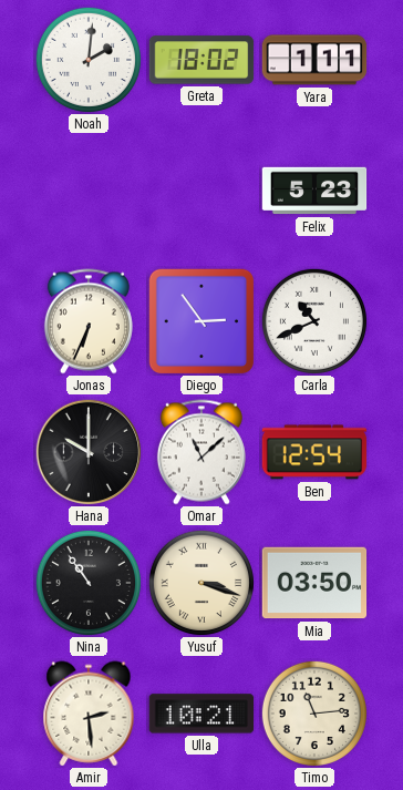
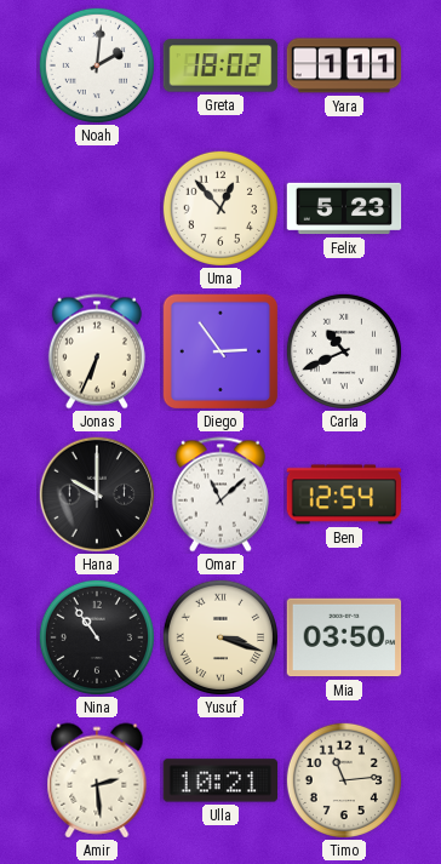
Uma: none -> 12:53
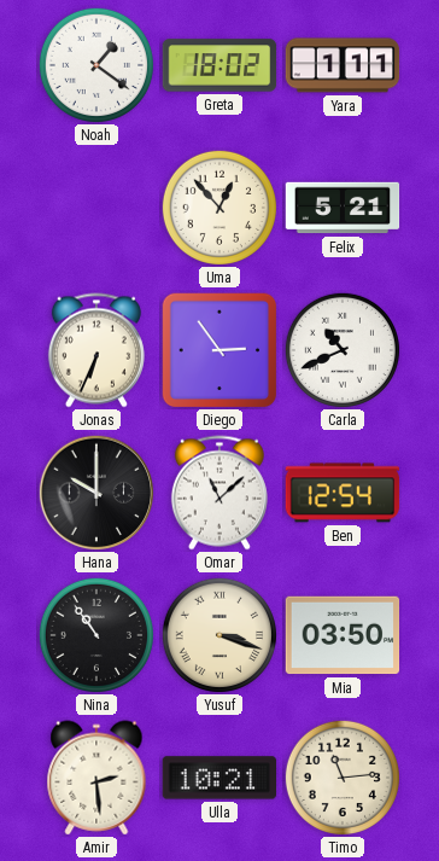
Noah: 2:01 -> 1:21
Felix: 5:23 -> 5:21
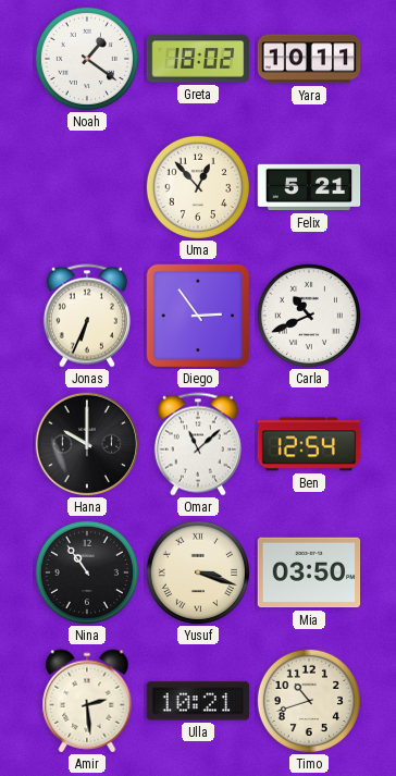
Yara: 1:11 -> 10:11
Timo: 11:14 -> 10:42
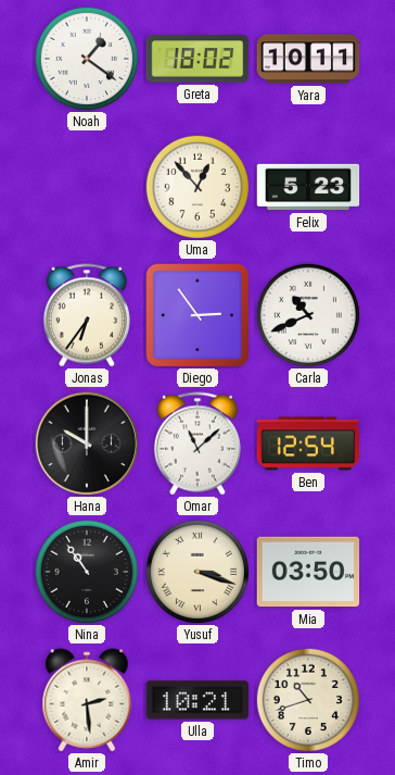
Felix: 5:21 -> 5:23
Jonas: 6:34 -> 6:36
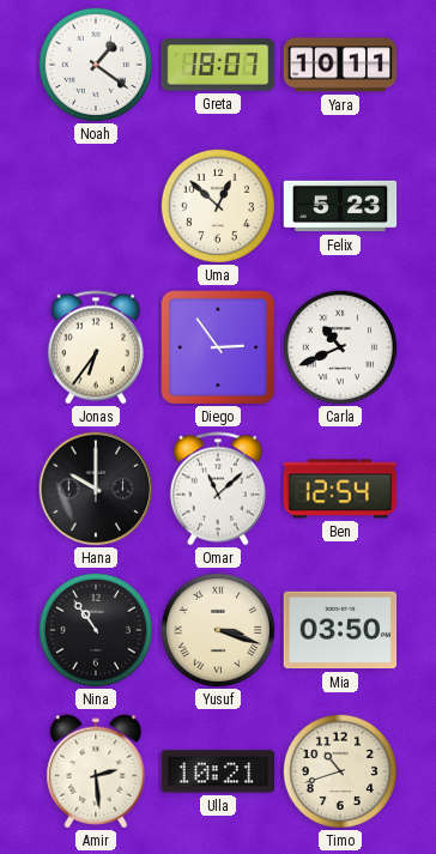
Greta: 18:02 -> 18:07
Uma: 12:53 -> 12:52
